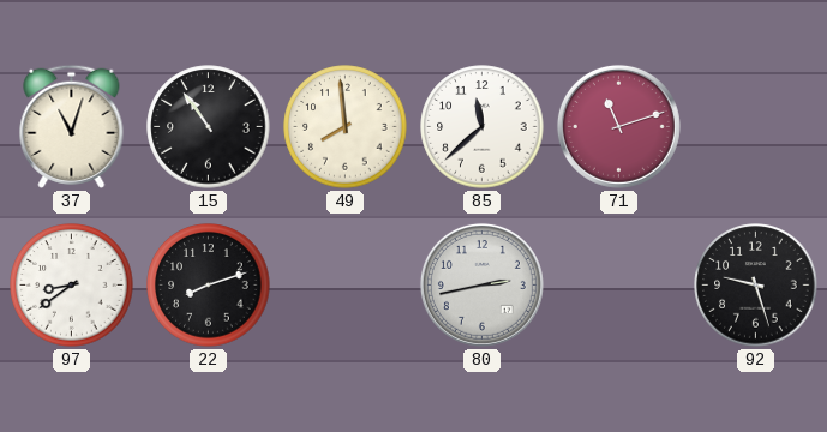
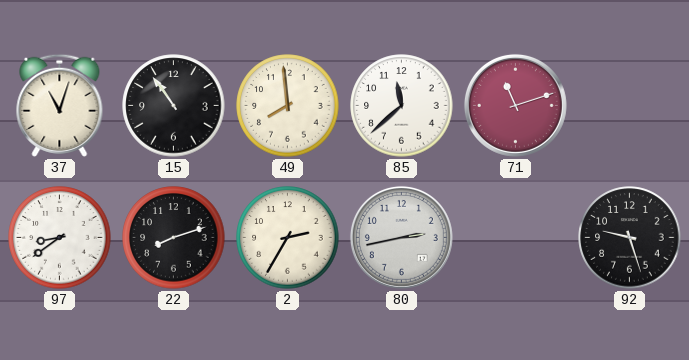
2: none -> 2:35
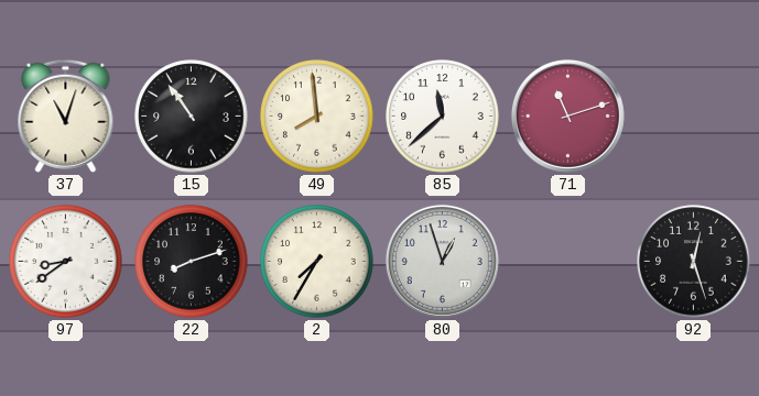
2: 2:35 -> 7:35
80: 2:43 -> 12:57
92: 9:27 -> 12:27
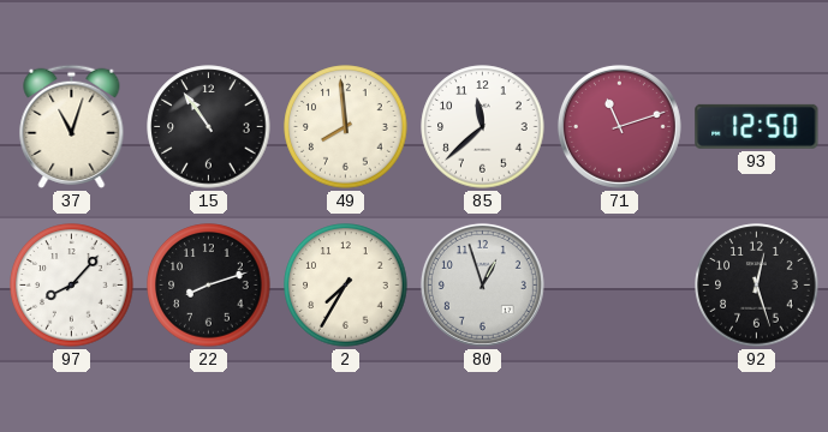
93: none -> 12:50
97: 8:39 -> 8:07
